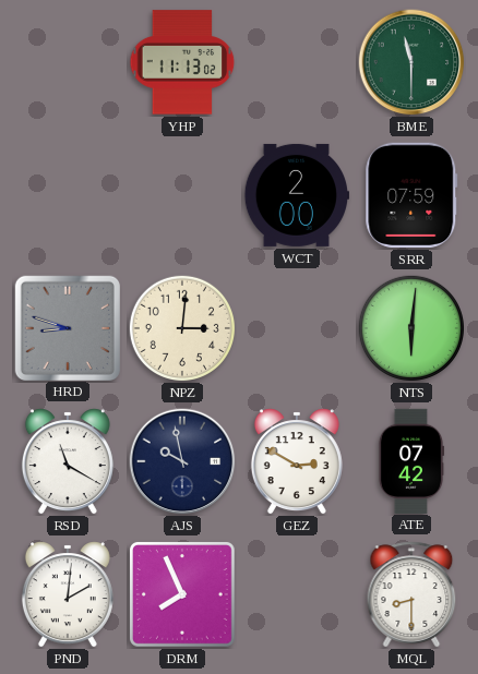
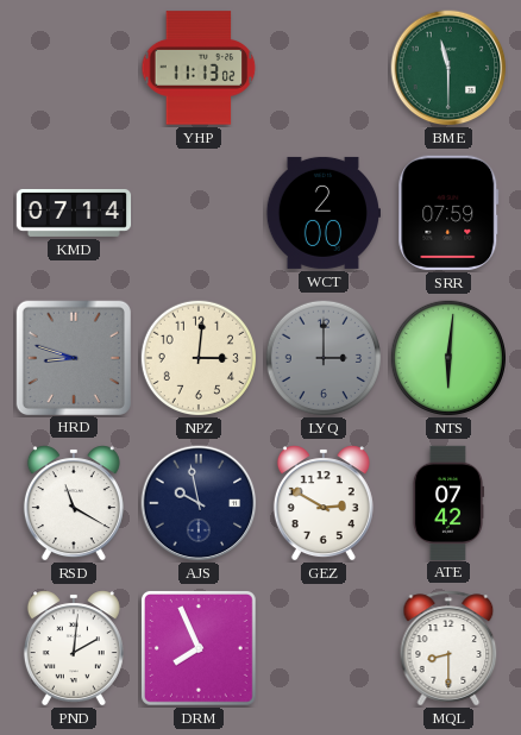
KMD: none -> 07:14
LYQ: none -> 3:00
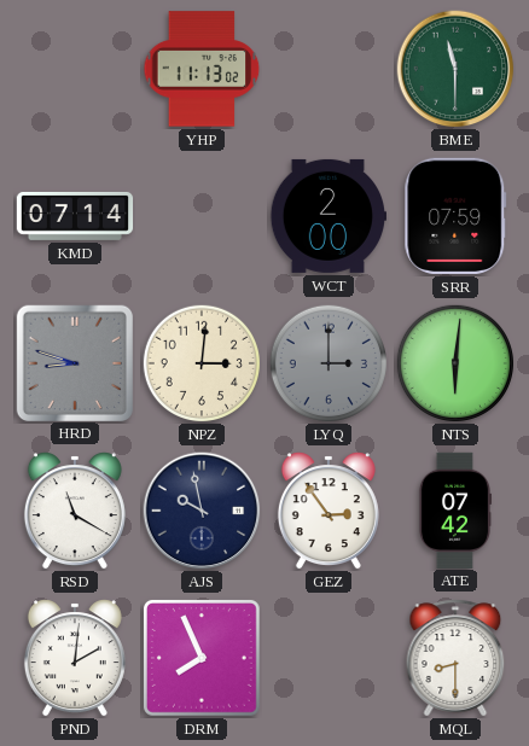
GEZ: 2:50 -> 2:54
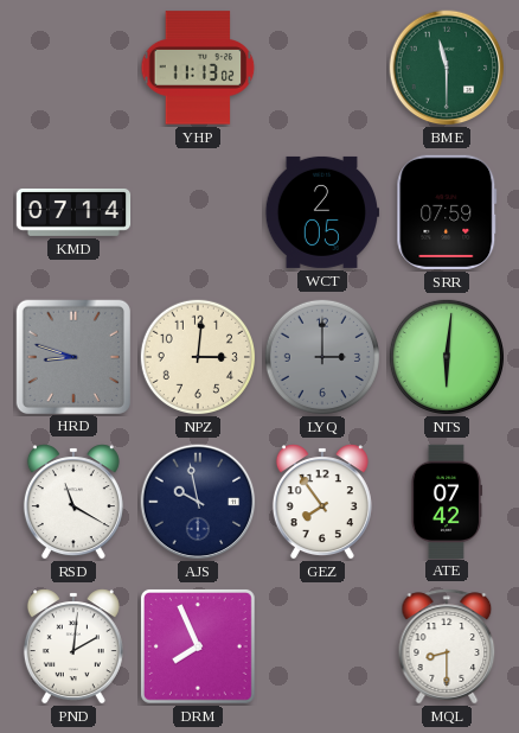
WCT: 2:00 -> 2:05
GEZ: 2:54 -> 7:54
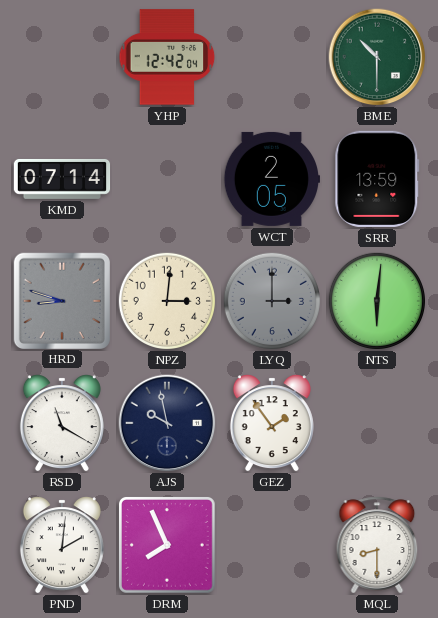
YHP: 11:13 -> 12:42
BME: 11:30 -> 10:30
SRR: 07:59 -> 13:59
GEZ: 7:54 -> 1:54
ATE: 07:42 -> none
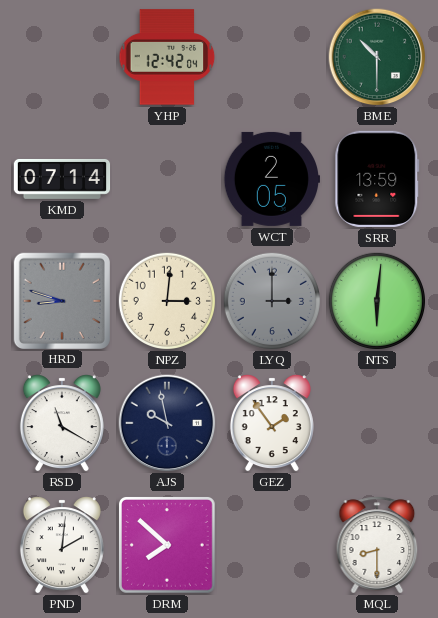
DRM: 7:56 -> 7:52
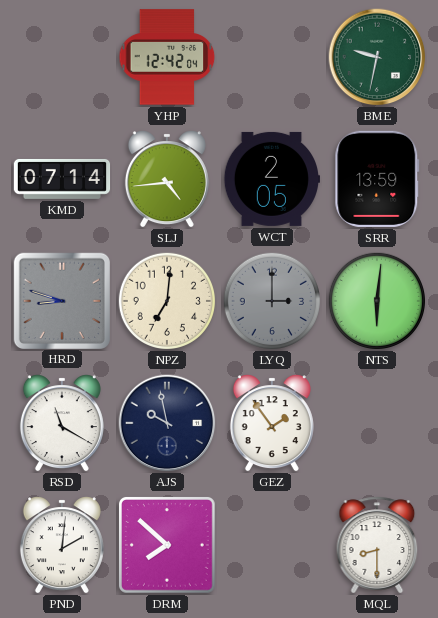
BME: 10:30 -> 9:32
SLJ: none -> 4:44
NPZ: 3:01 -> 7:01
